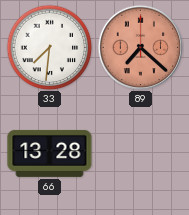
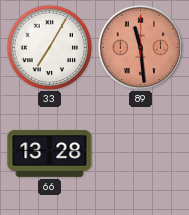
33: 7:31 -> 7:05
89: 7:22 -> 11:29
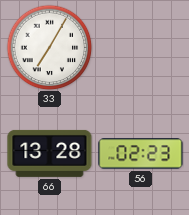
89: 11:29 -> none
56: none -> 02:23
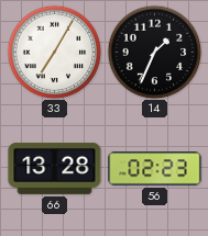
14: none -> 1:34
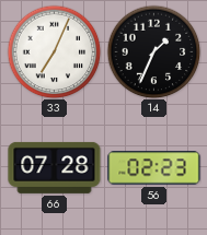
33: 7:05 -> 7:04
66: 13:28 -> 07:28
